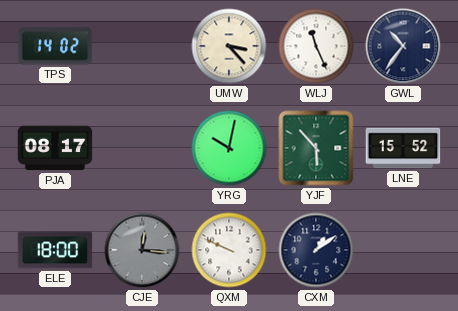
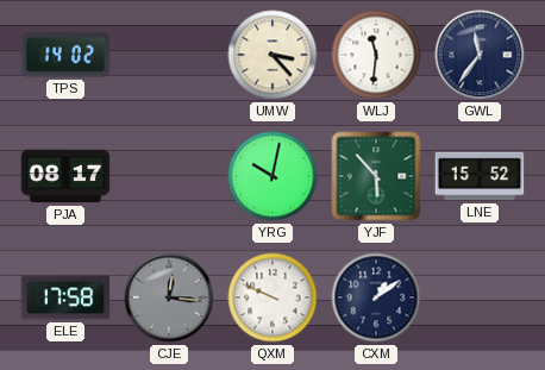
WLJ: 11:26 -> 11:31
GWL: 10:36 -> 11:36
ELE: 18:00 -> 17:58
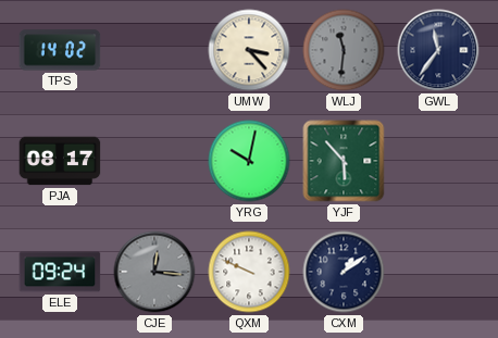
WLJ dial: white -> grey
LNE: 15:52 -> none
ELE: 17:58 -> 09:24
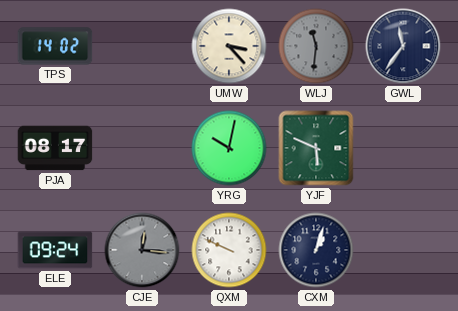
YJF: 5:53 -> 5:49
CXM: 1:09 -> 1:03
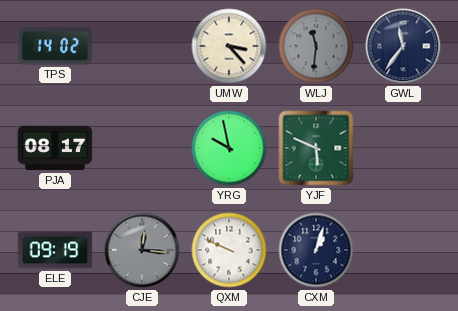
YRG: 10:02 -> 9:58
ELE: 09:24 -> 09:19
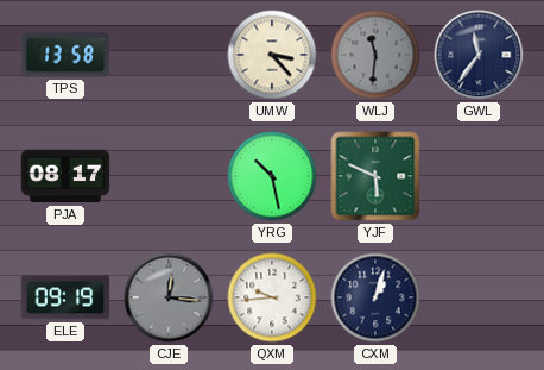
TPS: 14:02 -> 13:58
YRG: 9:58 -> 10:28
QXM: 9:49 -> 9:44
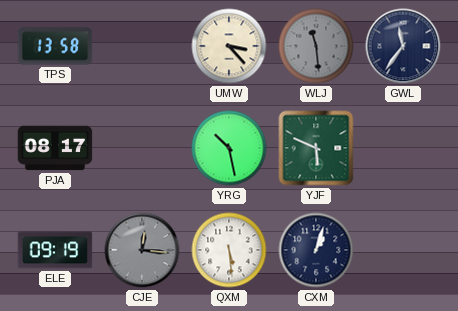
WLJ: 11:31 -> 11:29
QXM: 9:44 -> 5:29
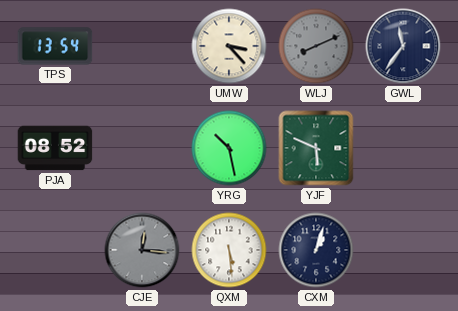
TPS: 13:58 -> 13:54
WLJ: 11:29 -> 8:11
PJA: 08:17 -> 08:52
ELE: 09:19 -> none
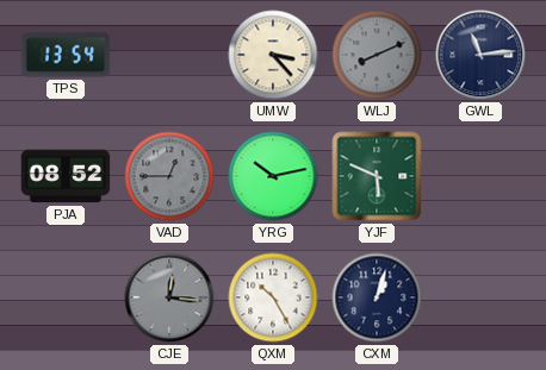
GWL: 11:36 -> 11:14
VAD: none -> 12:45
YRG: 10:28 -> 10:13
QXM: 5:29 -> 10:25
